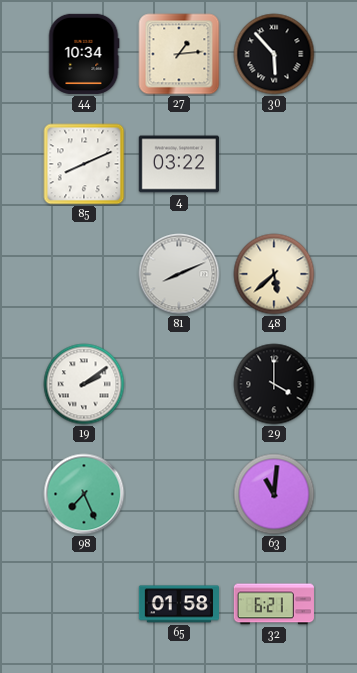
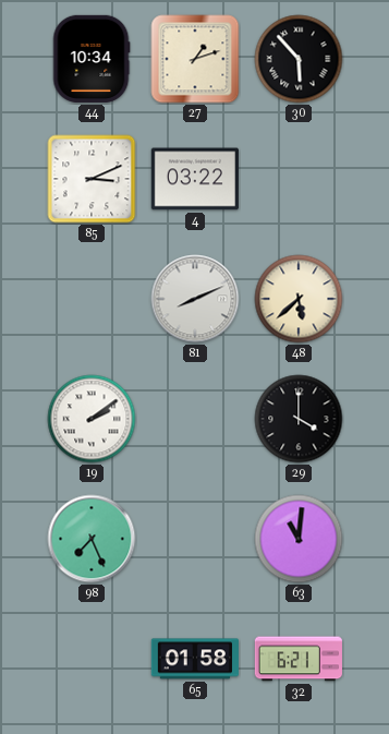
27: 1:14 -> 1:12
85: 8:11 -> 3:11
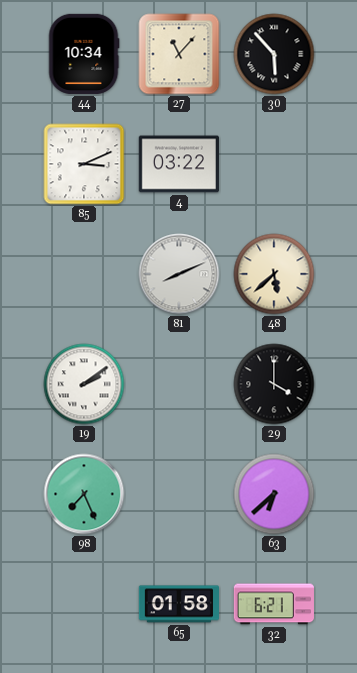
27: 1:12 -> 11:07
63: 11:01 -> 6:38
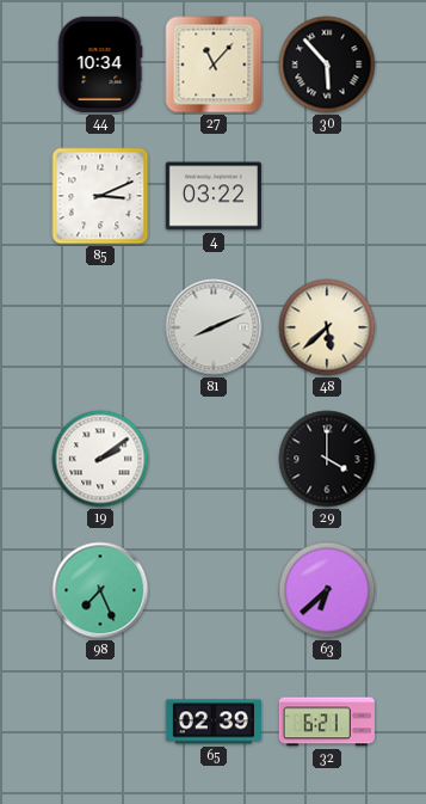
65: 01:58 -> 02:39
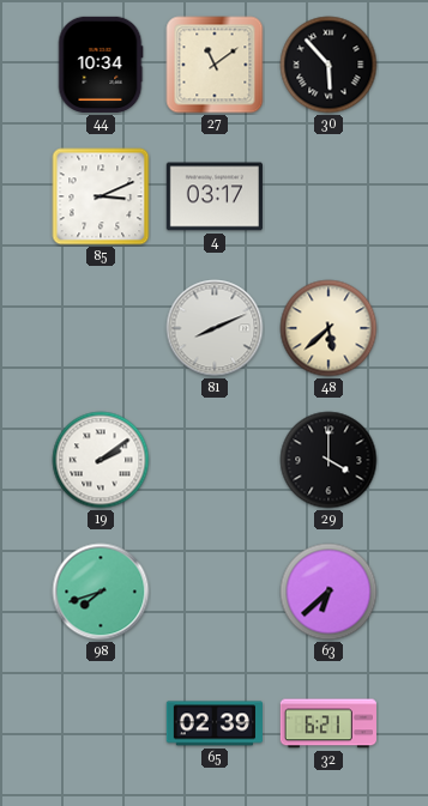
27: 11:07 -> 11:09
4: 03:22 -> 03:17
98: 7:26 -> 7:42
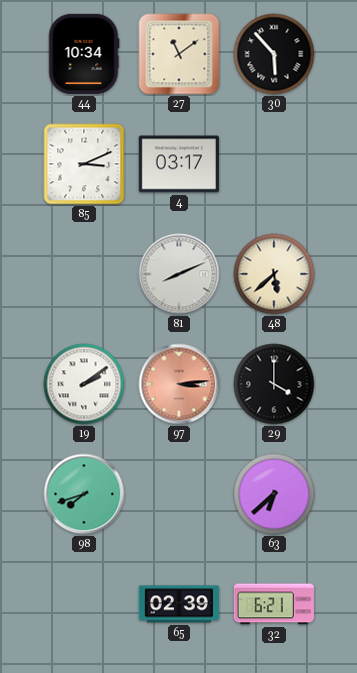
97: none -> 3:14
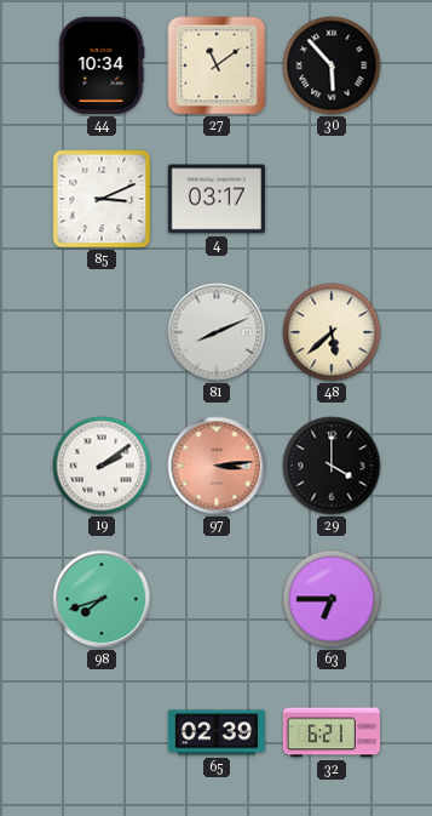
63: 6:38 -> 6:45
